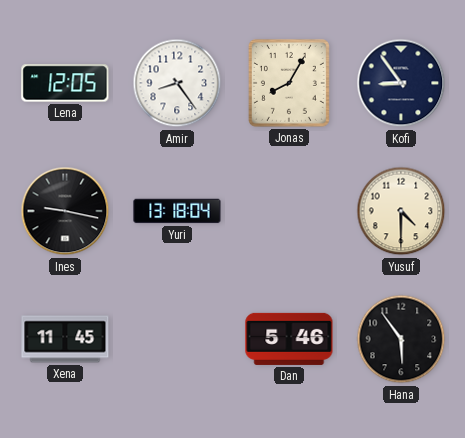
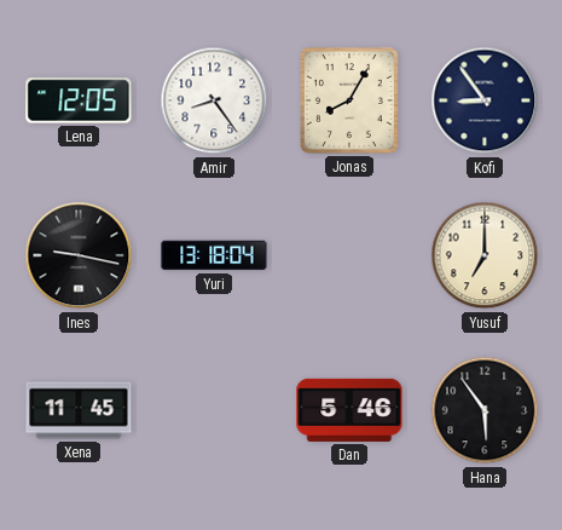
Yusuf: 4:30 -> 7:00
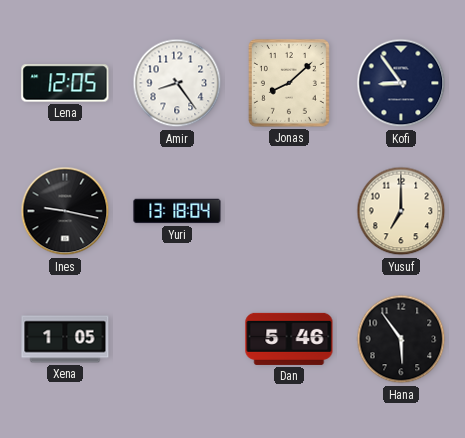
Jonas: 8:05 -> 8:08
Xena: 11:45 -> 1:05
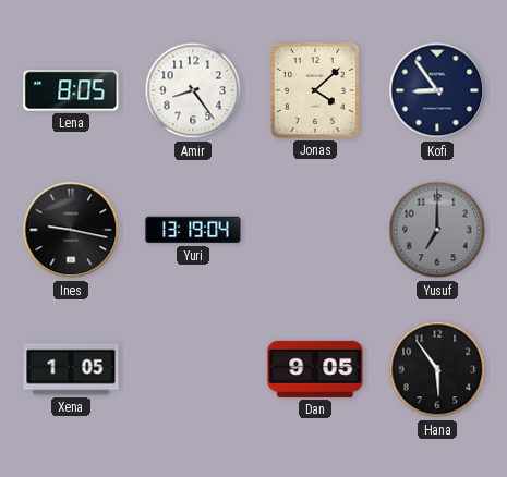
Lena: 12:05 -> 8:05
Jonas: 8:08 -> 4:08
Yuri: 13:18 -> 13:19
Yusuf dial: cream -> grey
Dan: 5:46 -> 9:05
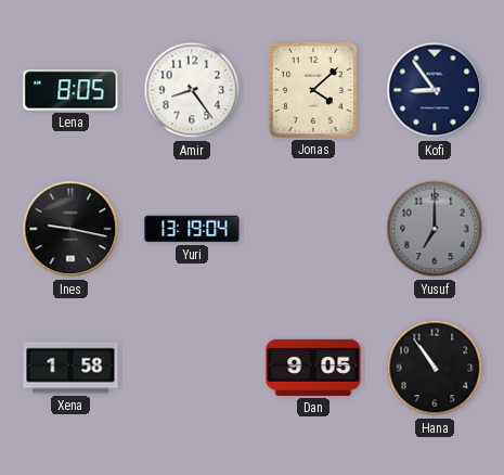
Xena: 1:05 -> 1:58
Hana: 5:54 -> 10:54
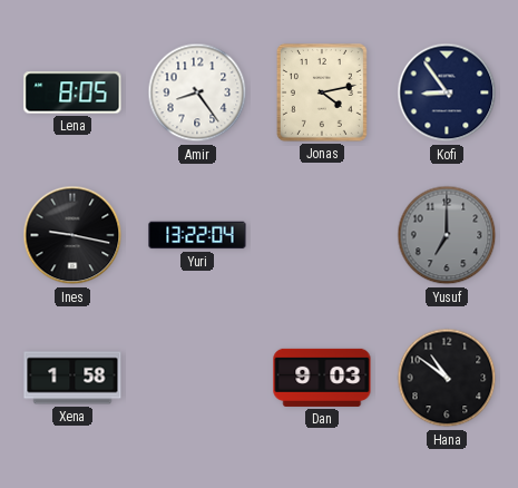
Jonas: 4:08 -> 4:13
Yuri: 13:19 -> 13:22
Dan: 9:05 -> 9:03
Hana: 10:54 -> 10:51
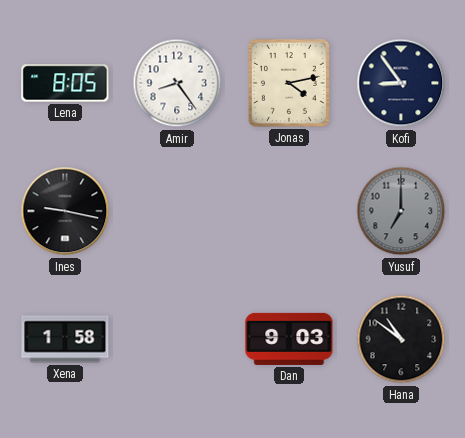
Yuri: 13:22 -> none
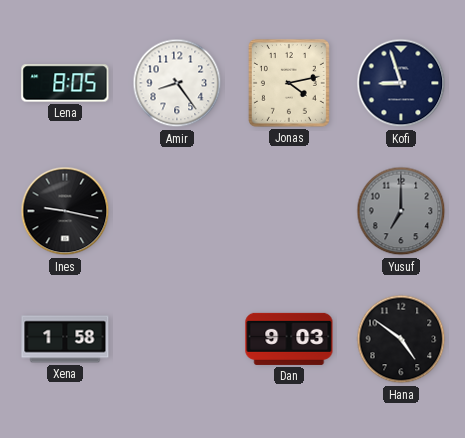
Kofi: 8:54 -> 8:57
Hana: 10:51 -> 4:51
